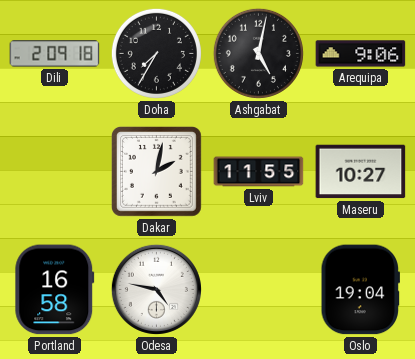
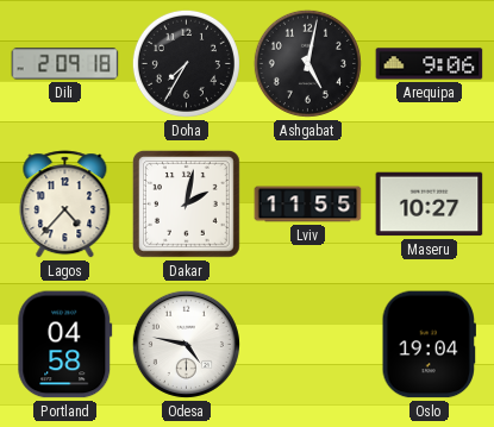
Lagos: none -> 4:37
Portland: 16:58 -> 04:58
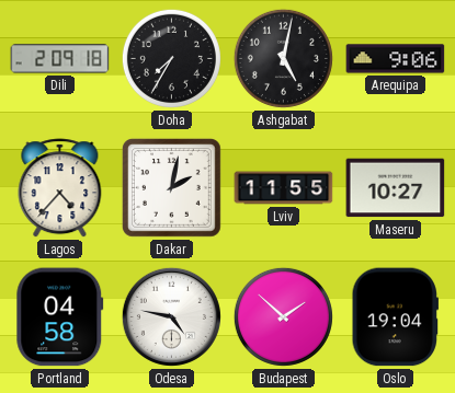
Budapest: none -> 1:52
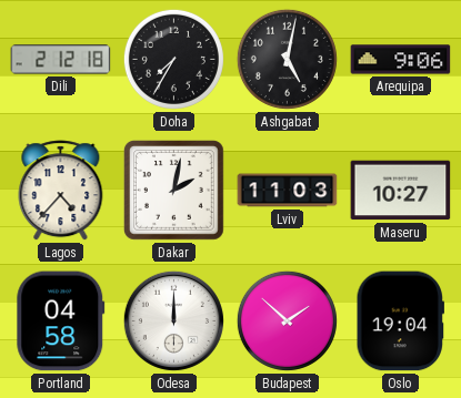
Dili: 2:09 -> 2:12
Lviv: 11:55 -> 11:03
Odesa: 4:47 -> 12:00
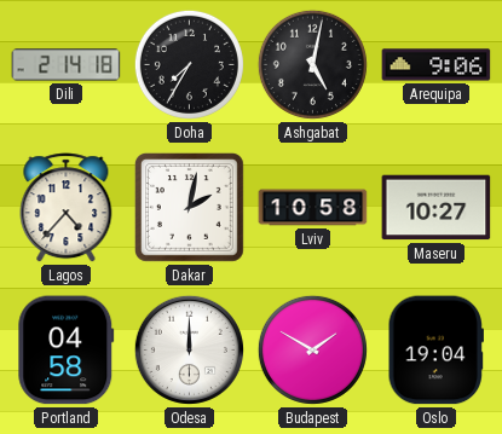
Dili: 2:12 -> 2:14
Lviv: 11:03 -> 10:58
Budapest: 1:52 -> 1:50
